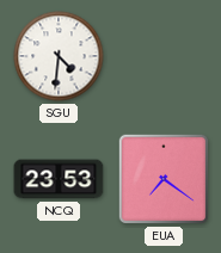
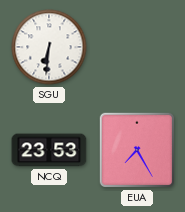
SGU: 4:31 -> 6:31
EUA: 7:21 -> 7:25
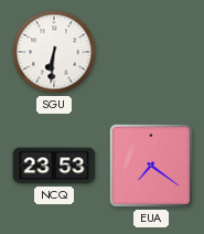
EUA: 7:25 -> 7:21
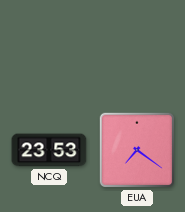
SGU: 6:31 -> none
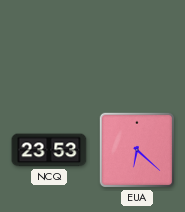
EUA: 7:21 -> 6:22
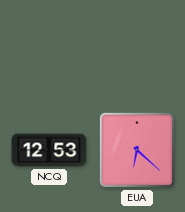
NCQ: 23:53 -> 12:53
